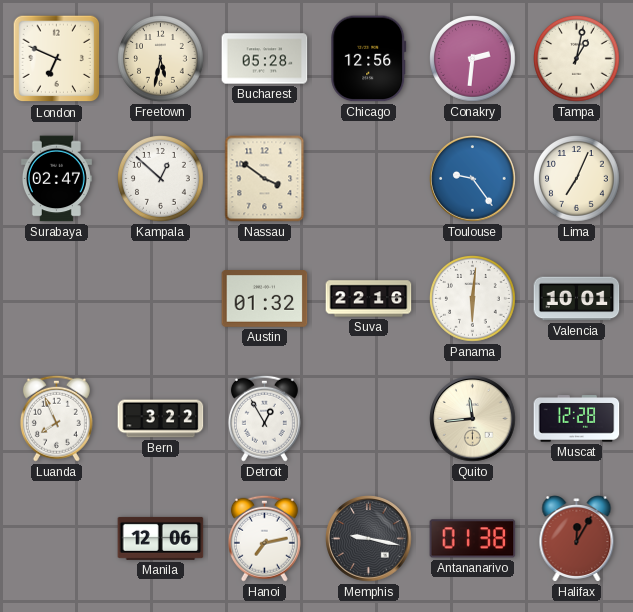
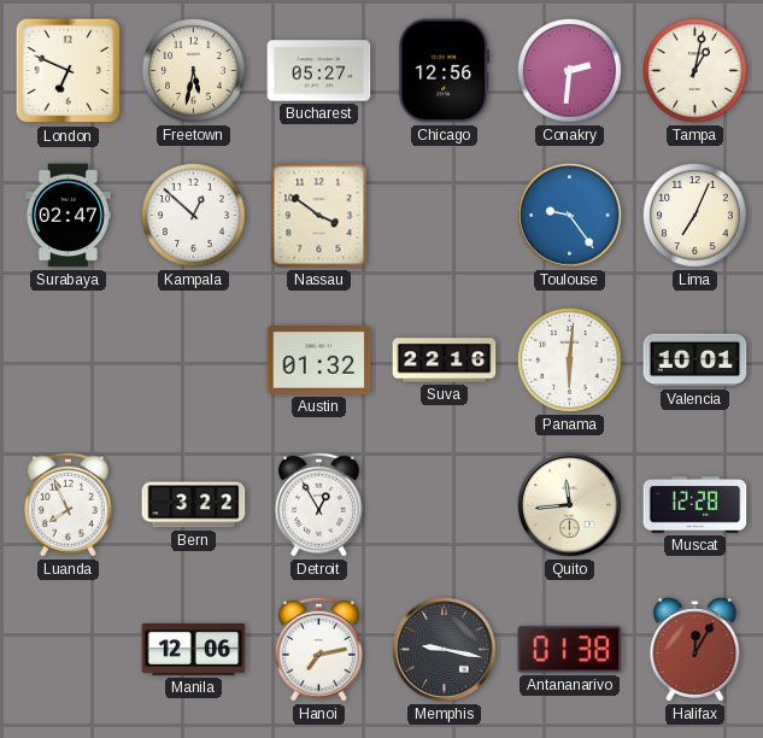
Bucharest: 05:28 -> 05:27
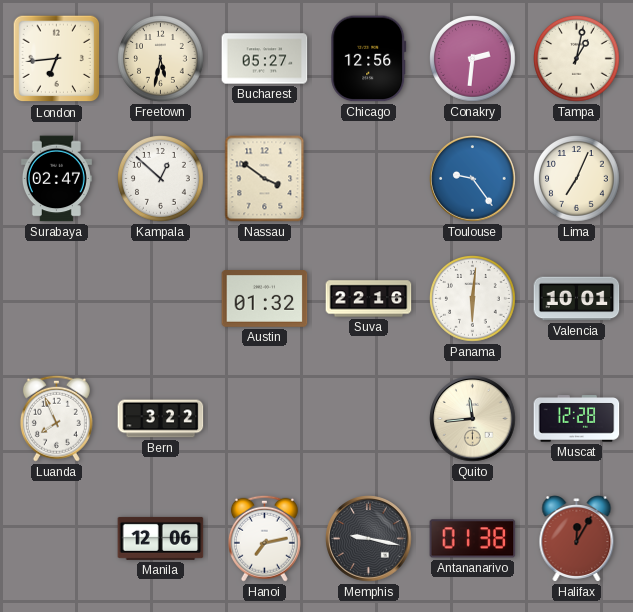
London: 6:49 -> 6:44
Detroit: 12:55 -> none
